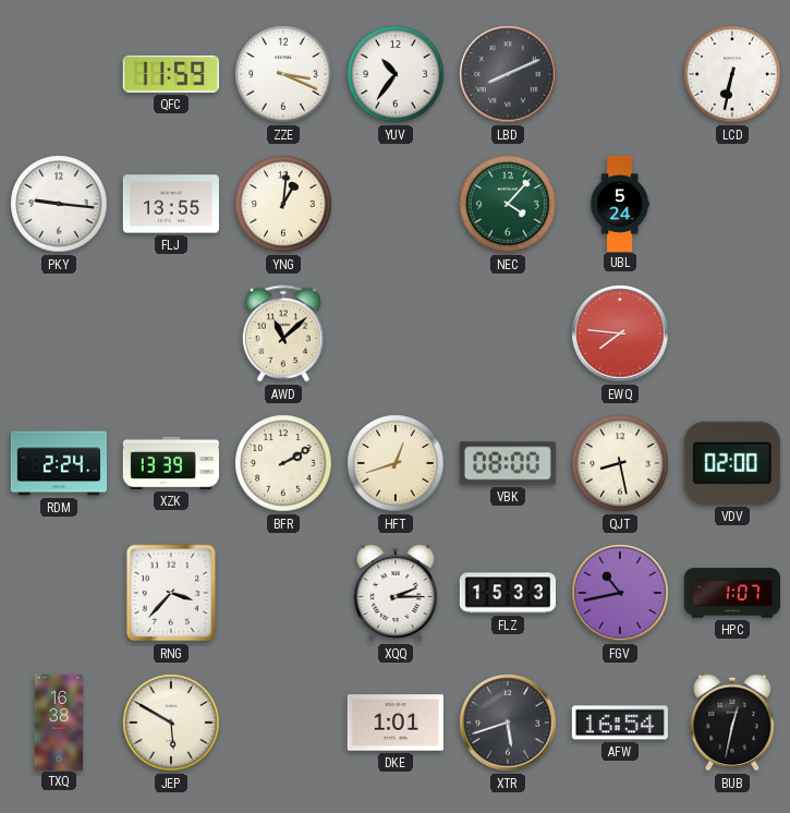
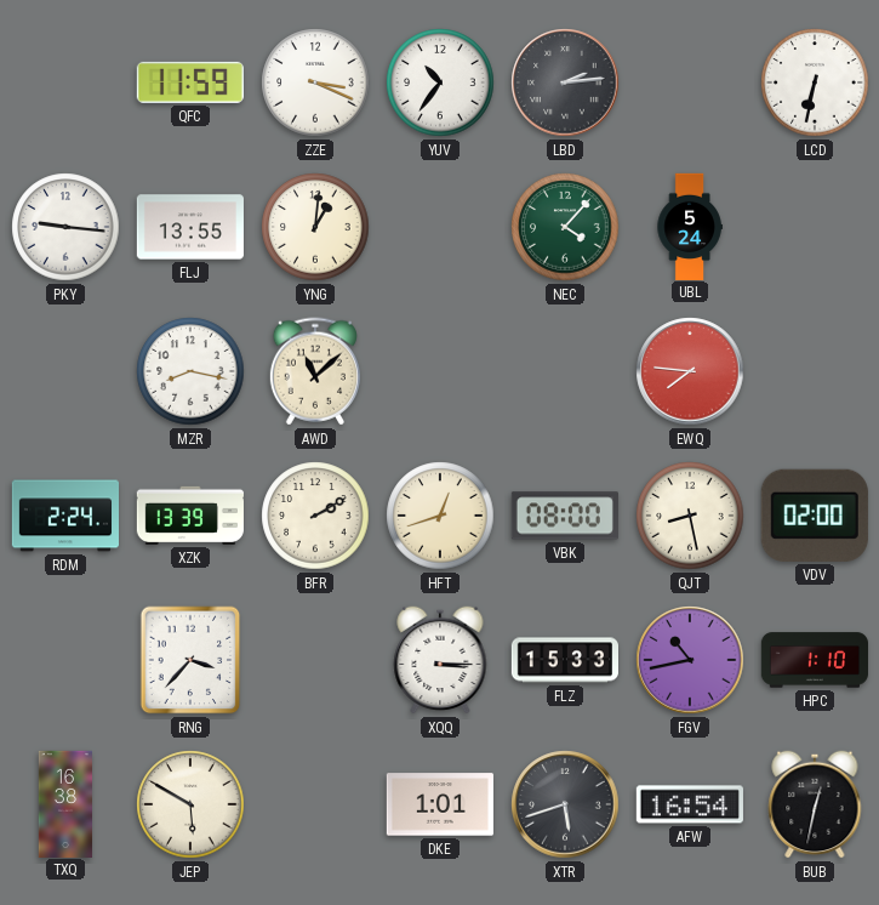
LBD: 8:11 -> 2:14
MZR: none -> 8:17
XQQ: 2:15 -> 3:15
HPC: 1:07 -> 1:10
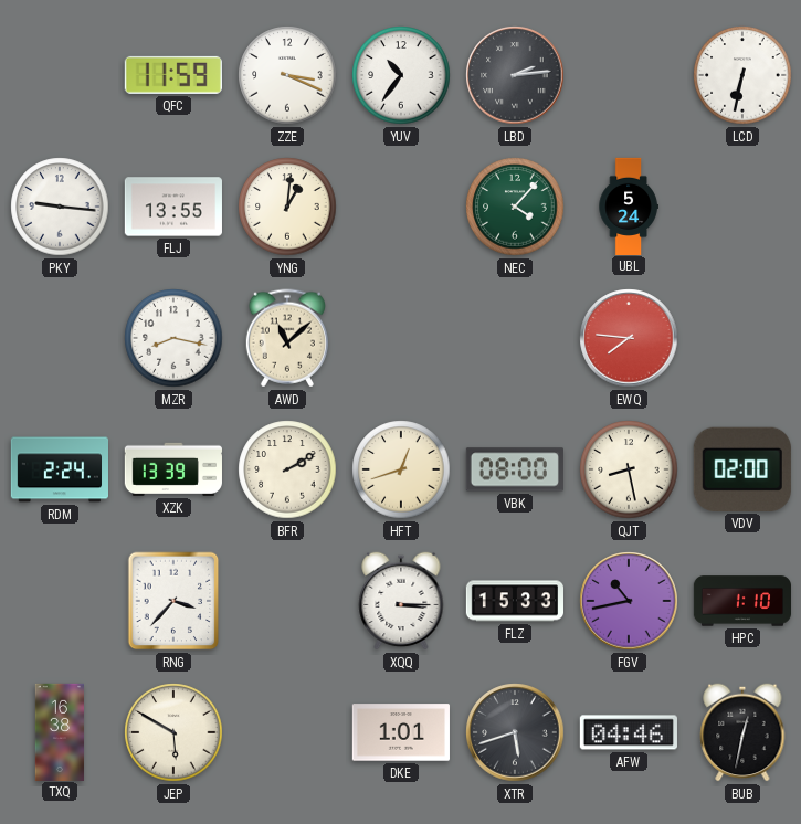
AFW: 16:54 -> 04:46
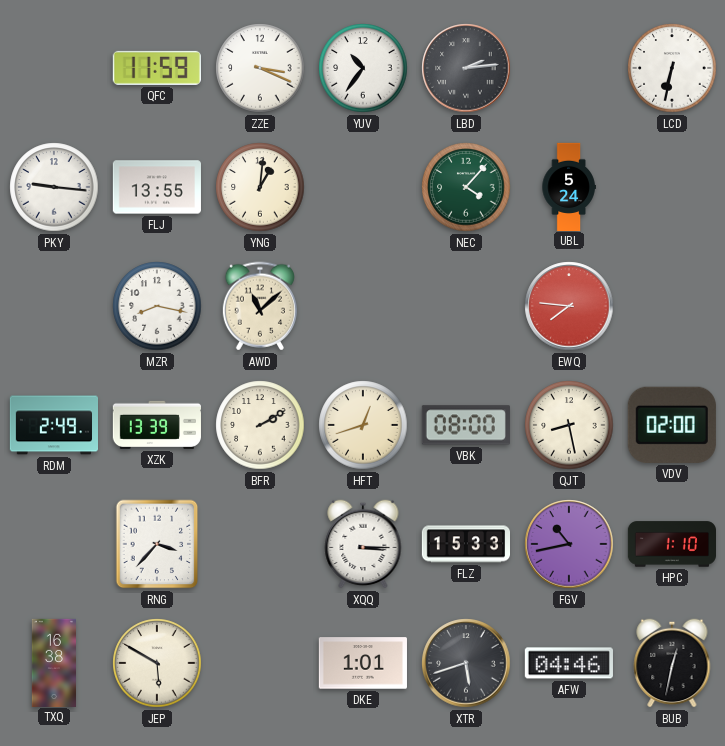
RDM: 2:24 -> 2:49
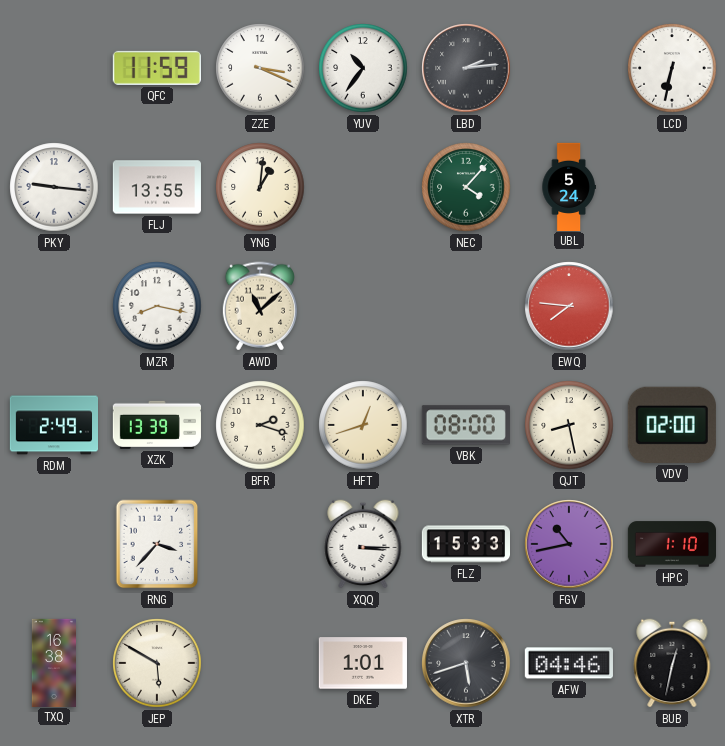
BFR: 2:10 -> 2:18
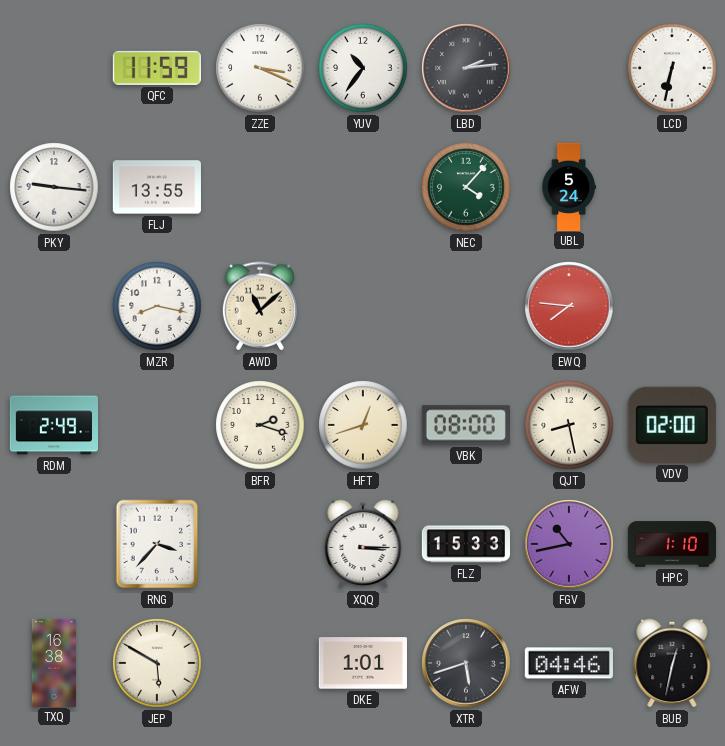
YNG: 1:01 -> none
XZK: 13:39 -> none
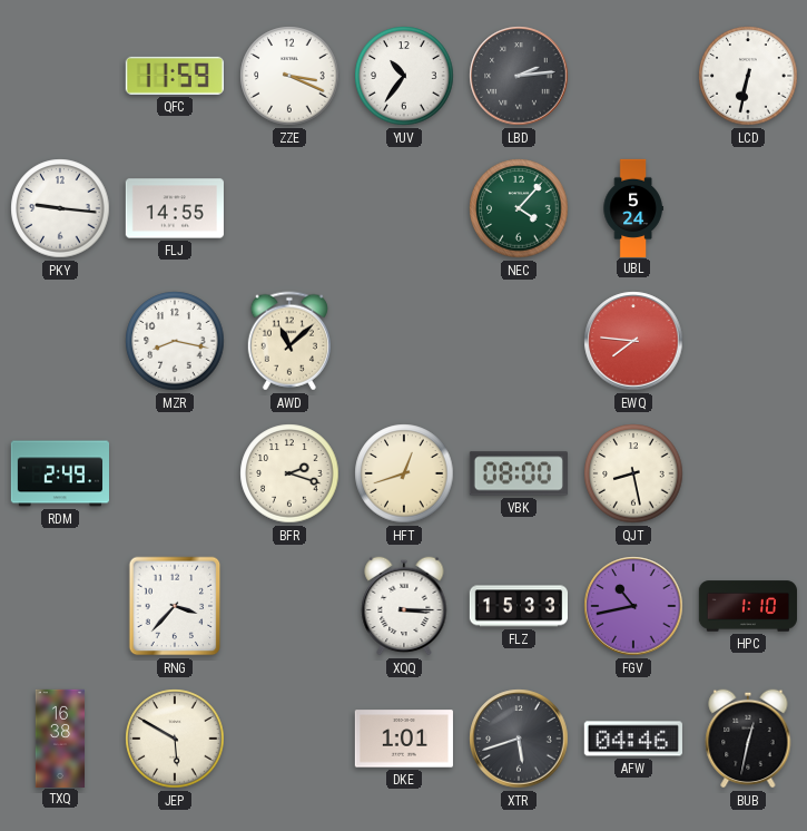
FLJ: 13:55 -> 14:55
VDV: 02:00 -> none
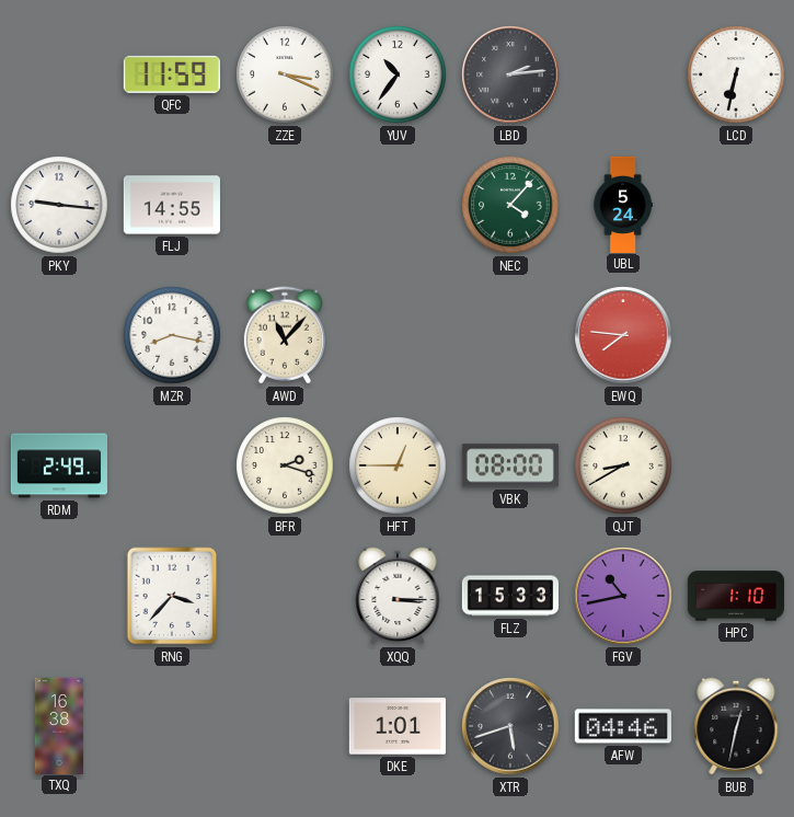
AWD: 11:08 -> 11:07
HFT: 12:42 -> 12:45
QJT: 8:28 -> 8:40
JEP: 5:50 -> none
